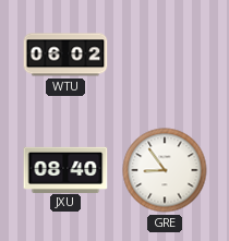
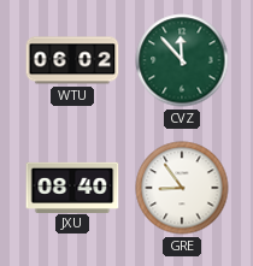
CVZ: none -> 11:53
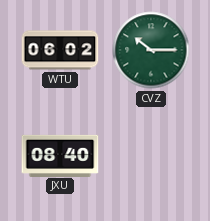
CVZ: 11:53 -> 10:15
GRE: 8:54 -> none
